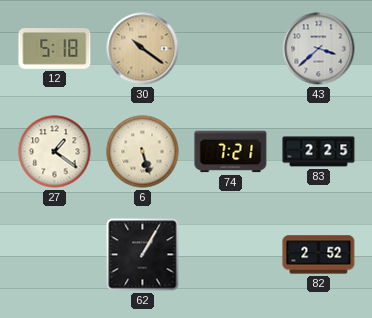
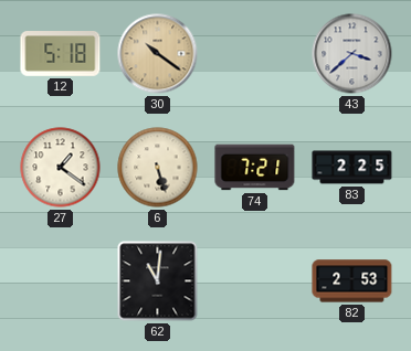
62: 1:05 -> 11:01
82: 2:52 -> 2:53
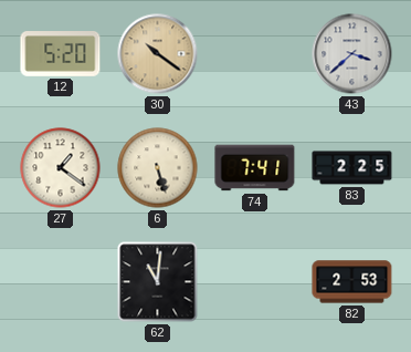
12: 5:18 -> 5:20
74: 7:21 -> 7:41
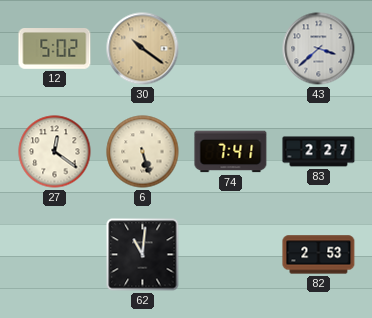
12: 5:20 -> 5:02
27: 1:21 -> 12:21
83: 2:25 -> 2:27
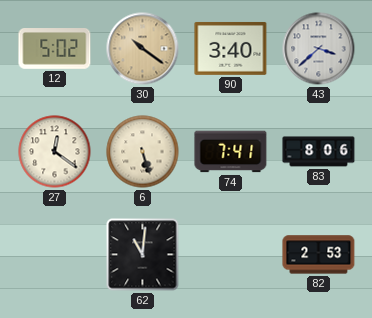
90: none -> 3:40
83: 2:27 -> 8:06
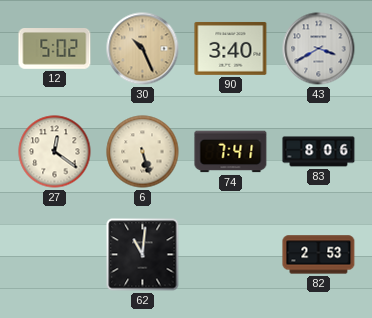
30: 10:21 -> 10:26
43: 3:38 -> 3:40
